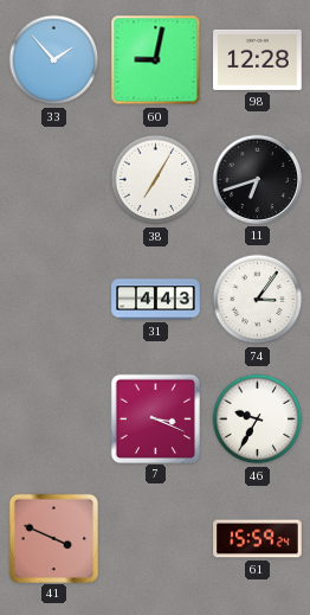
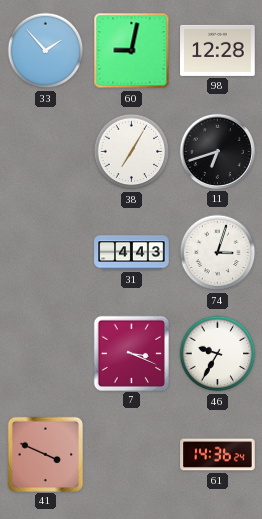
74: 3:06 -> 3:03
61: 15:59 -> 14:36
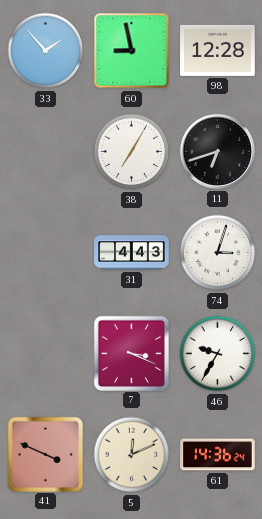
60: 9:02 -> 8:58
5: none -> 12:11
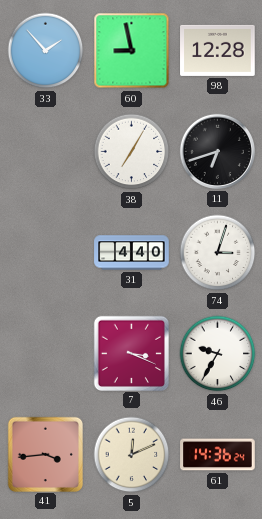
31: 4:43 -> 4:40
41: 3:49 -> 3:44
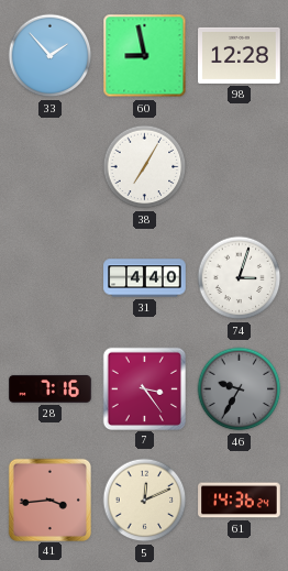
11: 6:42 -> none
28: none -> 7:16
7: 3:19 -> 3:24
46 dial: white -> grey
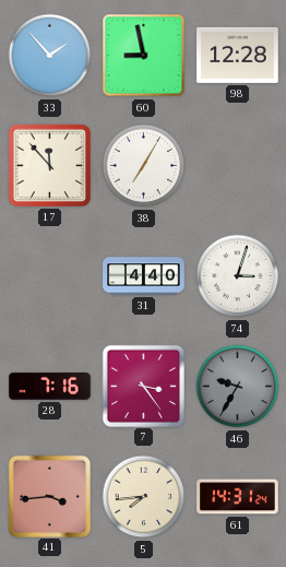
17: none -> 11:53
5: 12:11 -> 7:44
61: 14:36 -> 14:31
